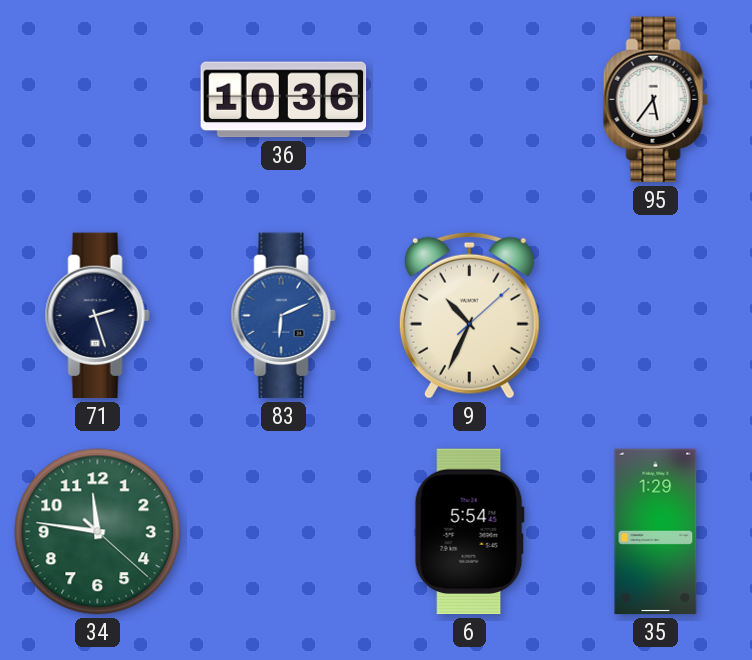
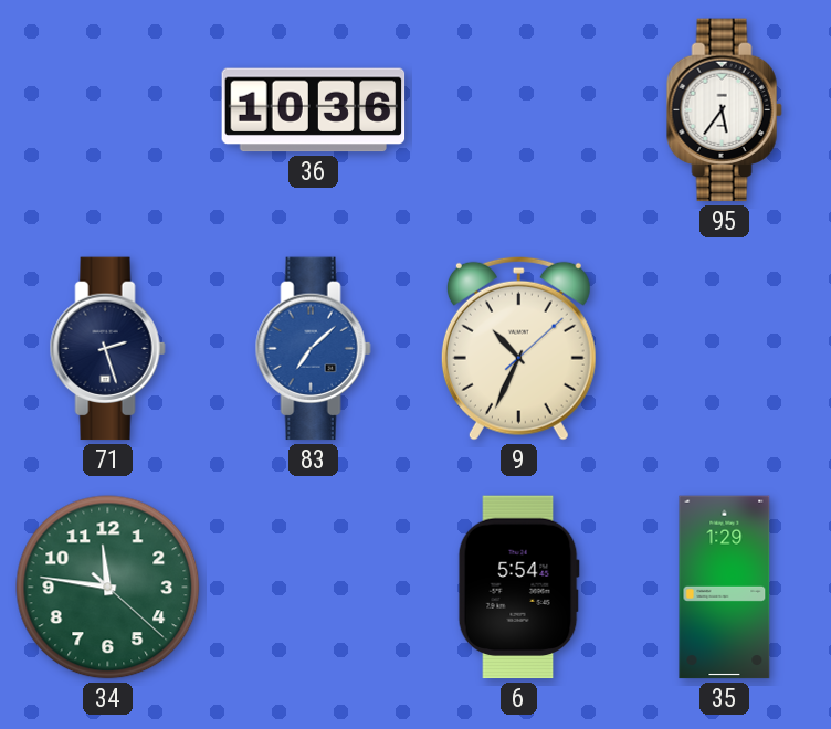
83: 6:11 -> 7:08
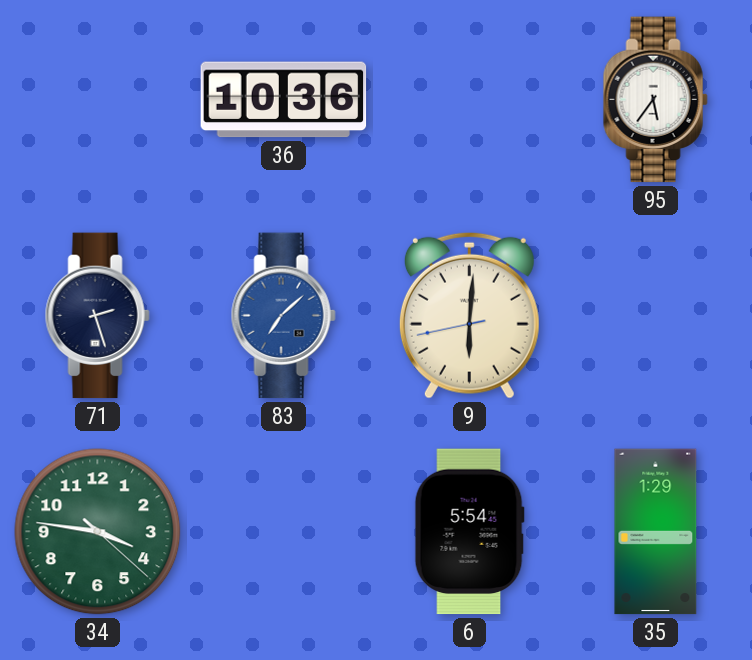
9: 10:34 -> 6:00
34: 11:46 -> 3:46
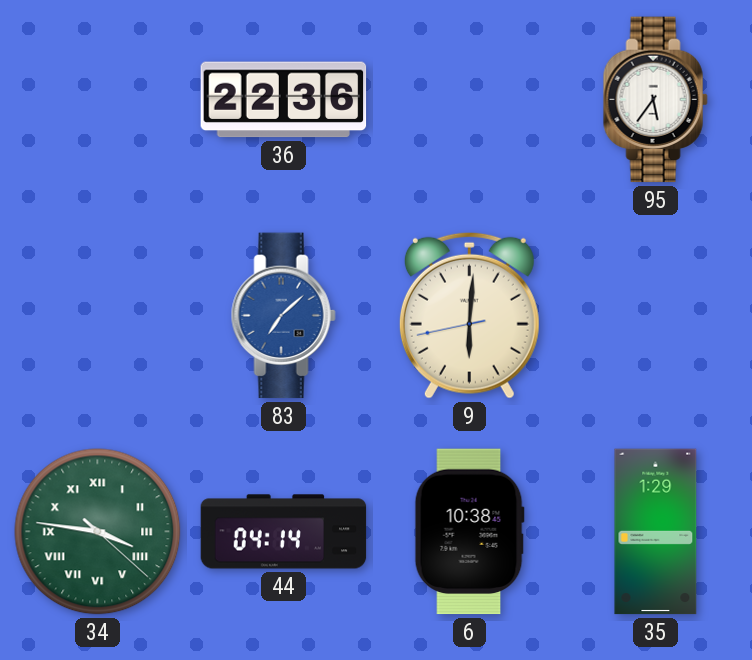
36: 10:36 -> 22:36
71: 2:27 -> none
34 numerals: Arabic -> Roman
44: none -> 04:14
6: 5:54 -> 10:38
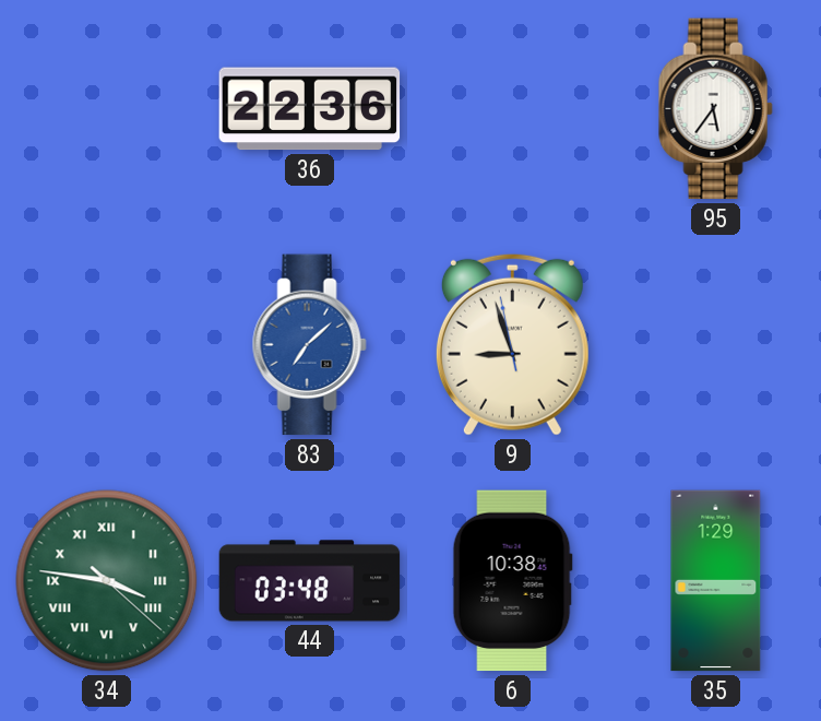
9: 6:00 -> 8:56
44: 04:14 -> 03:48
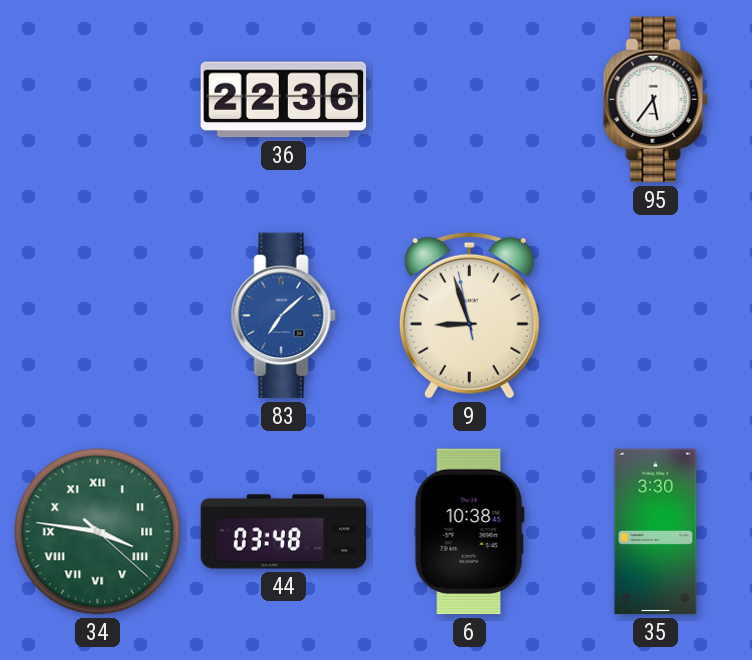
35: 1:29 -> 3:30
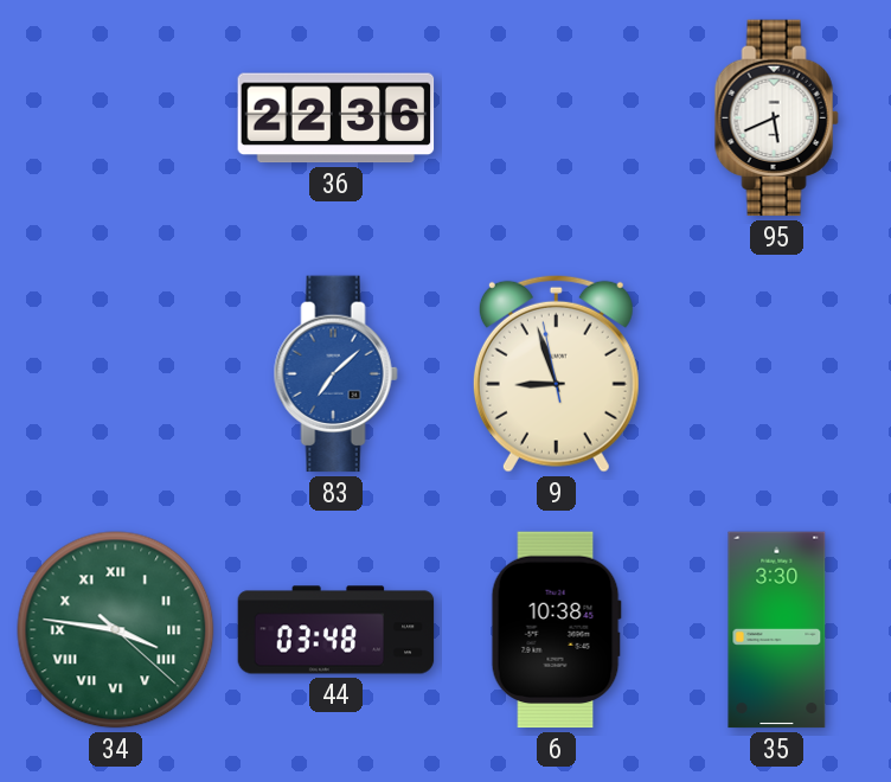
95: 5:36 -> 5:41
